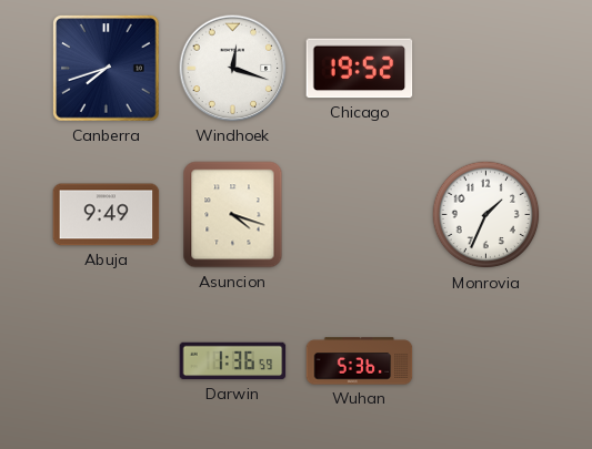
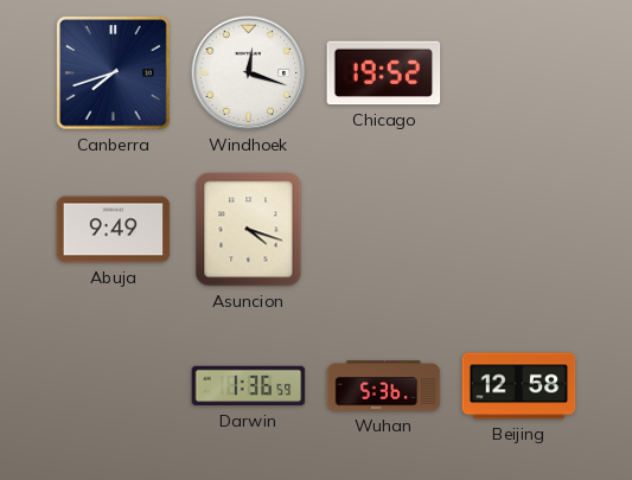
Monrovia: 1:34 -> none
Beijing: none -> 12:58
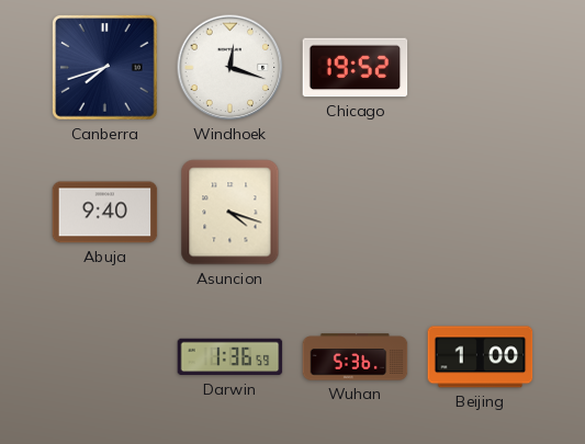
Abuja: 9:49 -> 9:40
Beijing: 12:58 -> 1:00
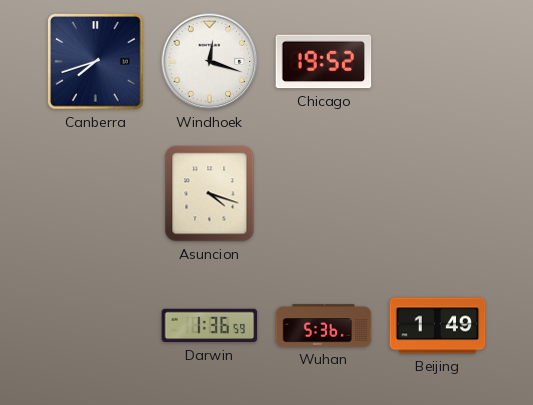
Abuja: 9:40 -> none
Beijing: 1:00 -> 1:49
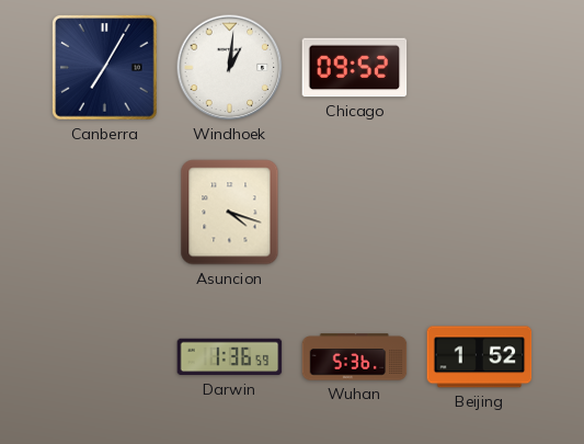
Canberra: 7:42 -> 7:05
Windhoek: 12:18 -> 1:01
Chicago: 19:52 -> 09:52
Beijing: 1:49 -> 1:52
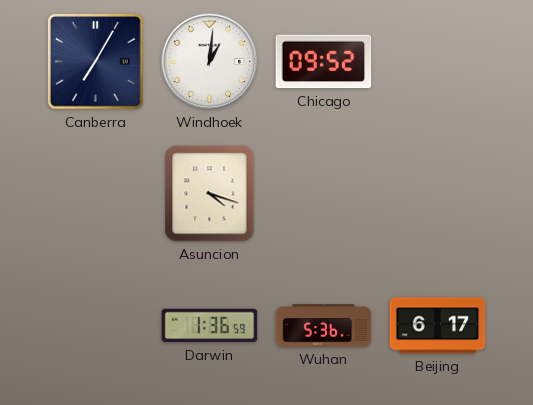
Beijing: 1:52 -> 6:17
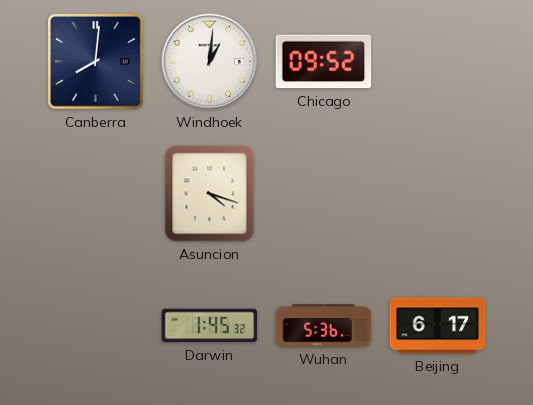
Canberra: 7:05 -> 8:01
Darwin: 1:36 -> 1:45
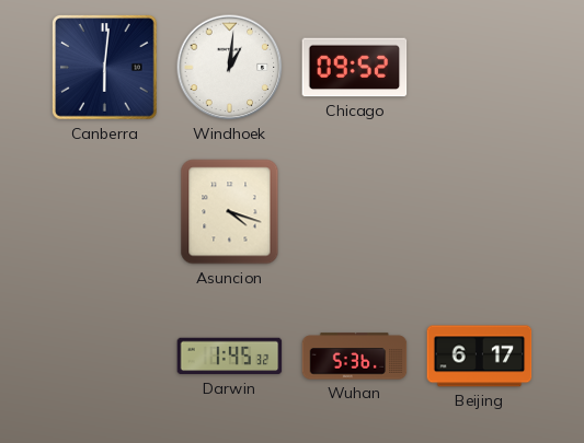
Canberra: 8:01 -> 6:01
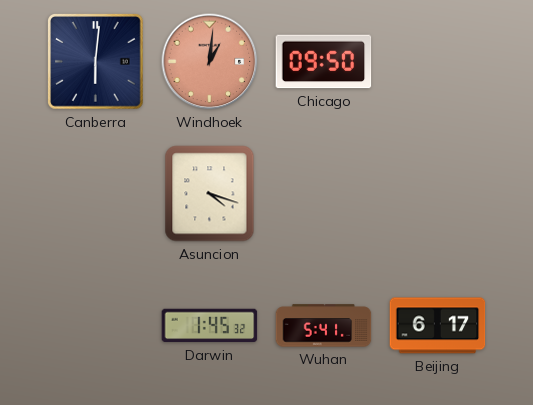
Windhoek dial: white -> salmon
Chicago: 09:52 -> 09:50
Wuhan: 5:36 -> 5:41
